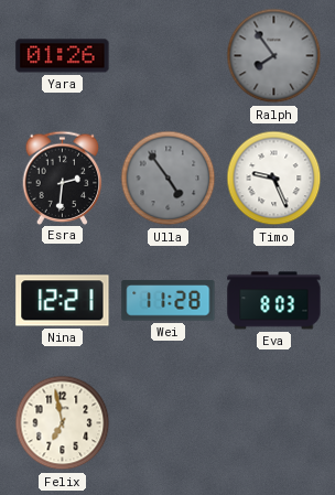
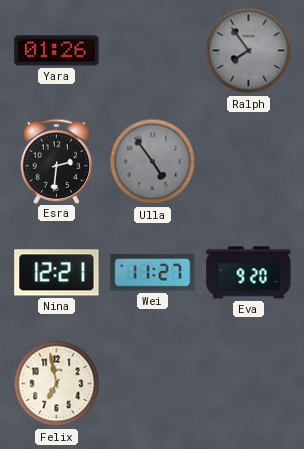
Timo: 9:26 -> none
Wei: 11:28 -> 11:27
Eva: 8:03 -> 9:20
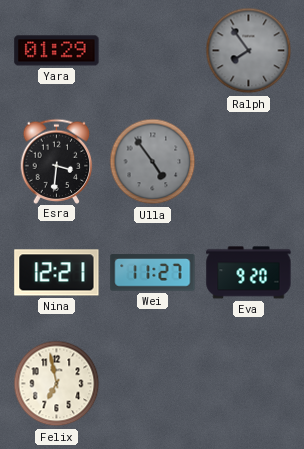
Yara: 01:26 -> 01:29
Esra: 2:31 -> 3:31
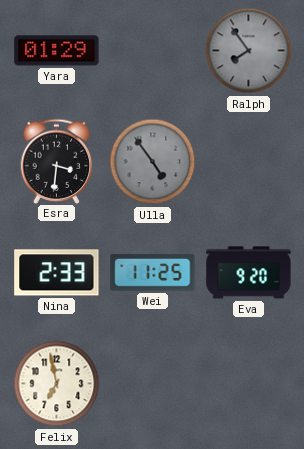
Nina: 12:21 -> 2:33
Wei: 11:27 -> 11:25
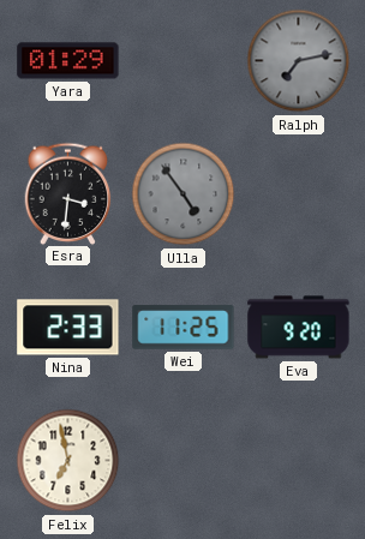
Ralph: 7:54 -> 7:13
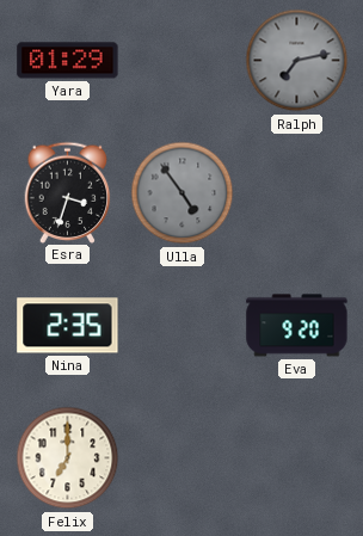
Esra: 3:31 -> 3:33
Nina: 2:33 -> 2:35
Wei: 11:25 -> none
Felix: 6:58 -> 7:00
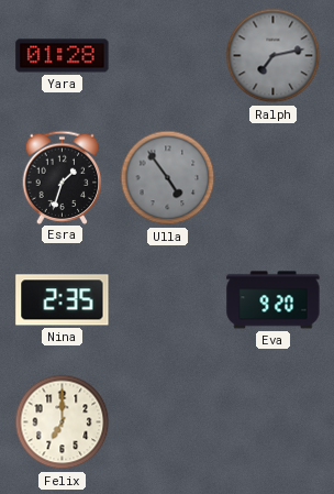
Yara: 01:29 -> 01:28
Esra: 3:33 -> 1:33
